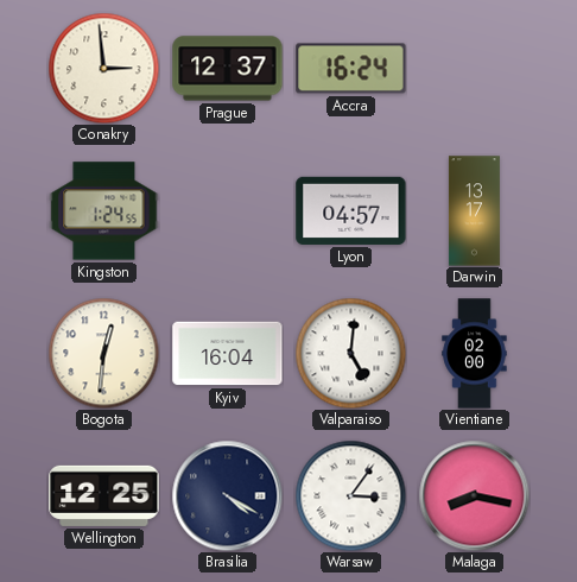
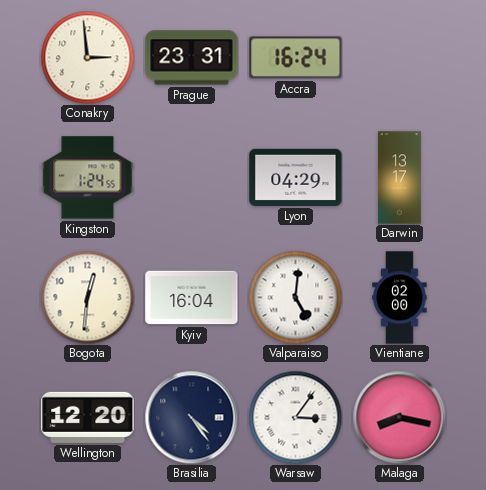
Prague: 12:37 -> 23:31
Lyon: 04:57 -> 04:29
Wellington: 12:25 -> 12:20
Brasilia: 4:20 -> 4:24
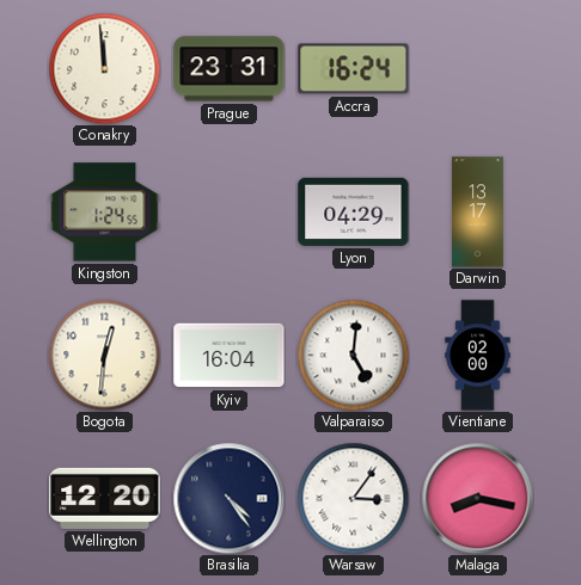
Conakry: 2:59 -> 11:59
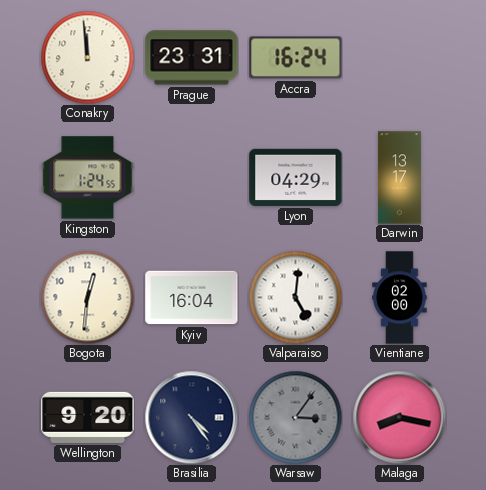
Wellington: 12:20 -> 9:20
Warsaw dial: white -> grey
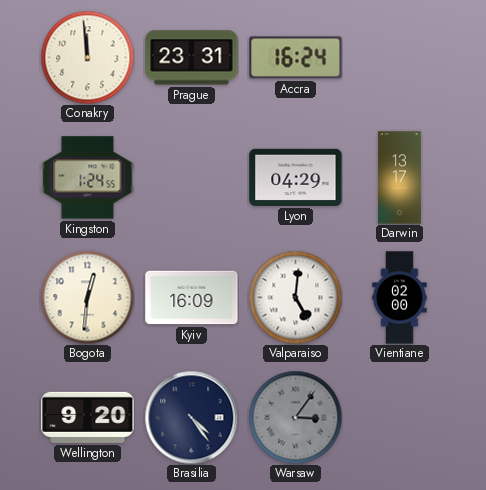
Kyiv: 16:04 -> 16:09
Malaga: 8:17 -> none
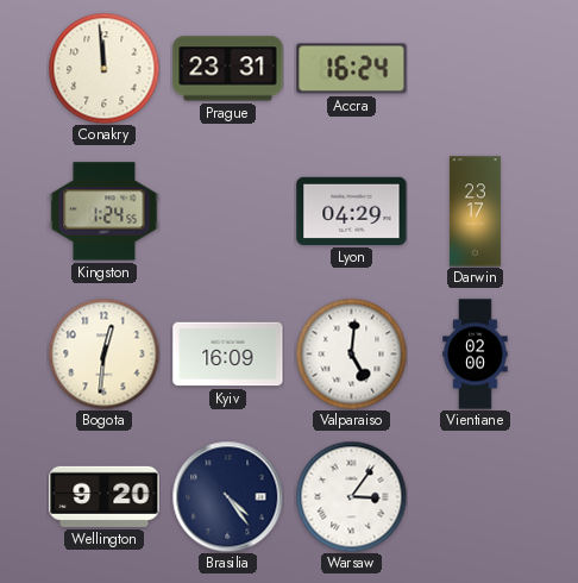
Darwin: 13:17 -> 23:17
Warsaw dial: grey -> white
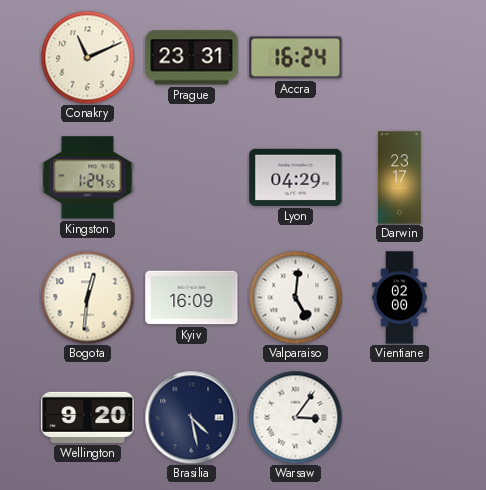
Conakry: 11:59 -> 11:11
Brasilia: 4:24 -> 4:28
